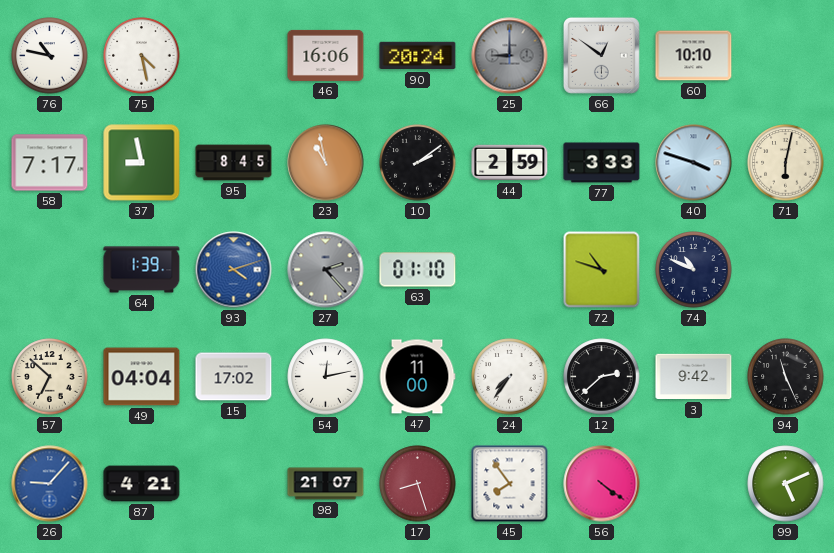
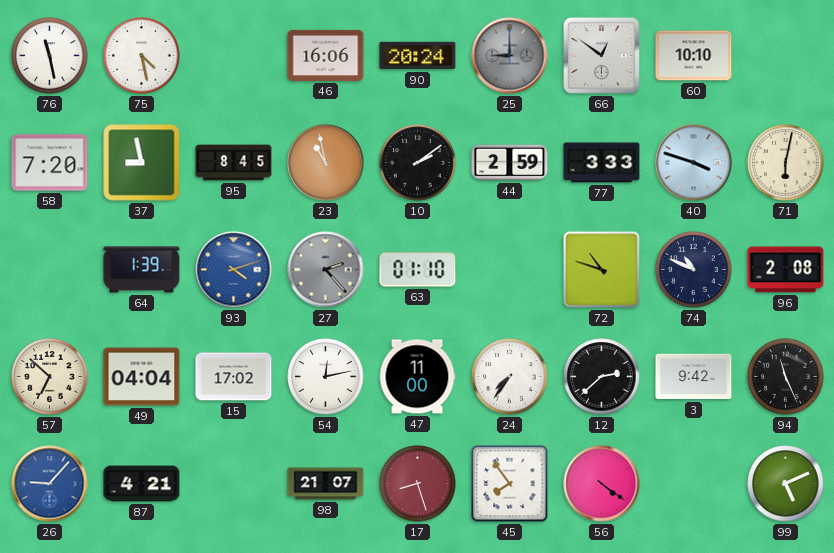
76: 10:47 -> 11:28
58: 7:17 -> 7:20
96: none -> 2:08
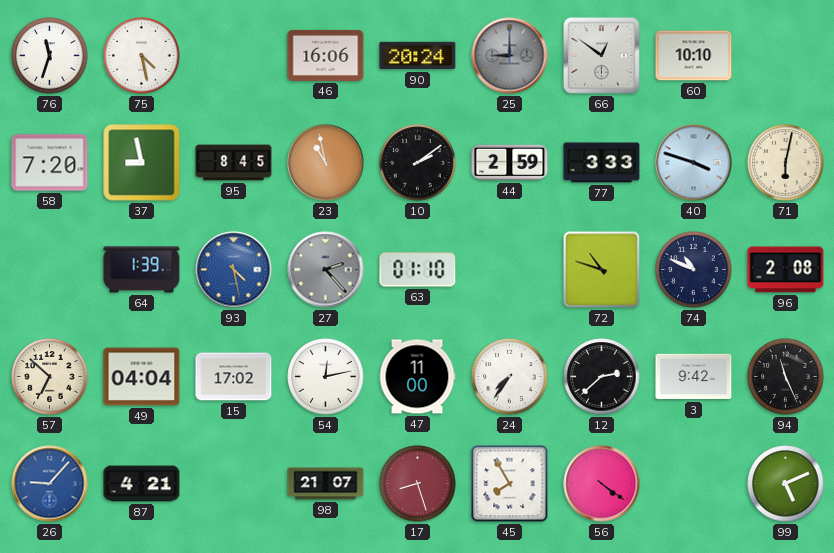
76: 11:28 -> 11:33
93: 4:12 -> 4:28
45: 7:54 -> 7:55
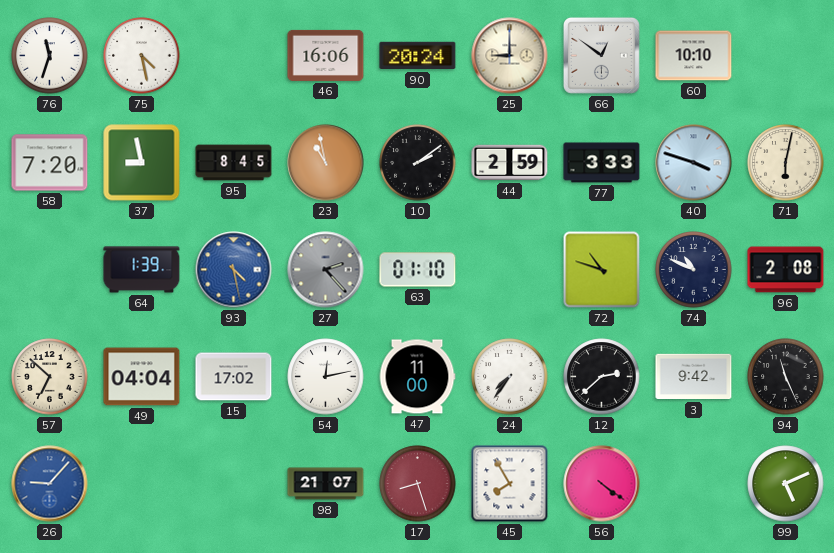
25 dial: grey -> cream
87: 4:21 -> none
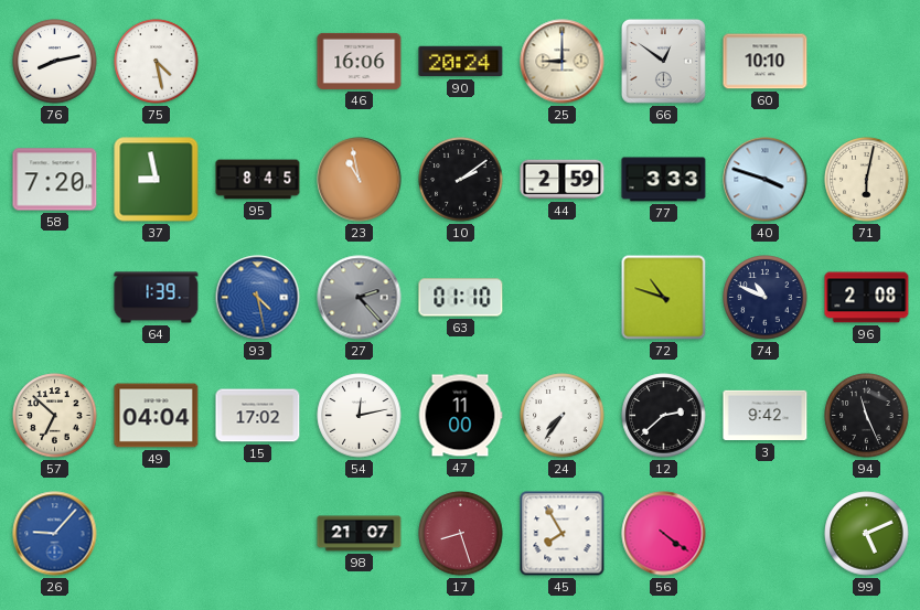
76: 11:33 -> 8:13
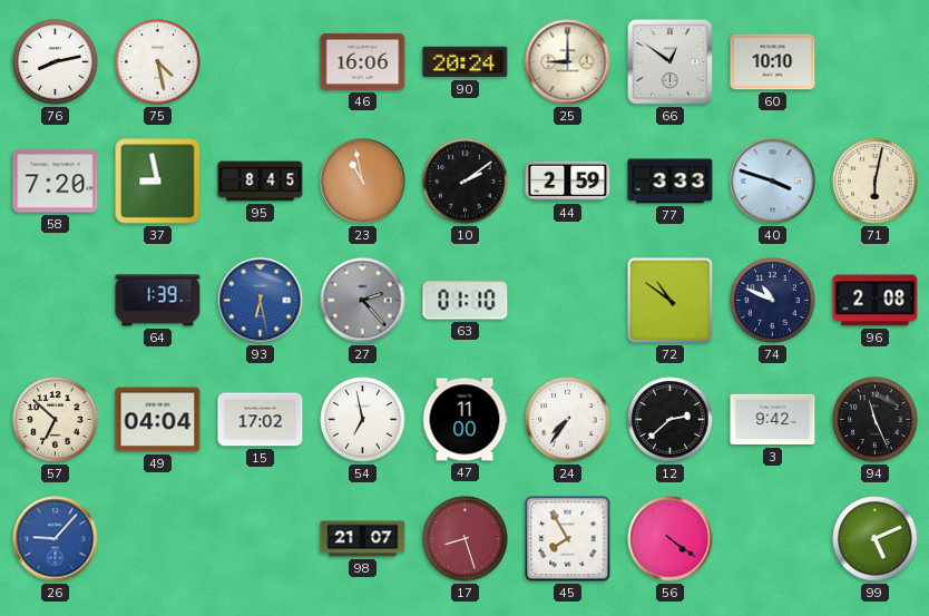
93: 4:28 -> 6:28
72: 10:48 -> 10:51
54: 12:13 -> 6:58
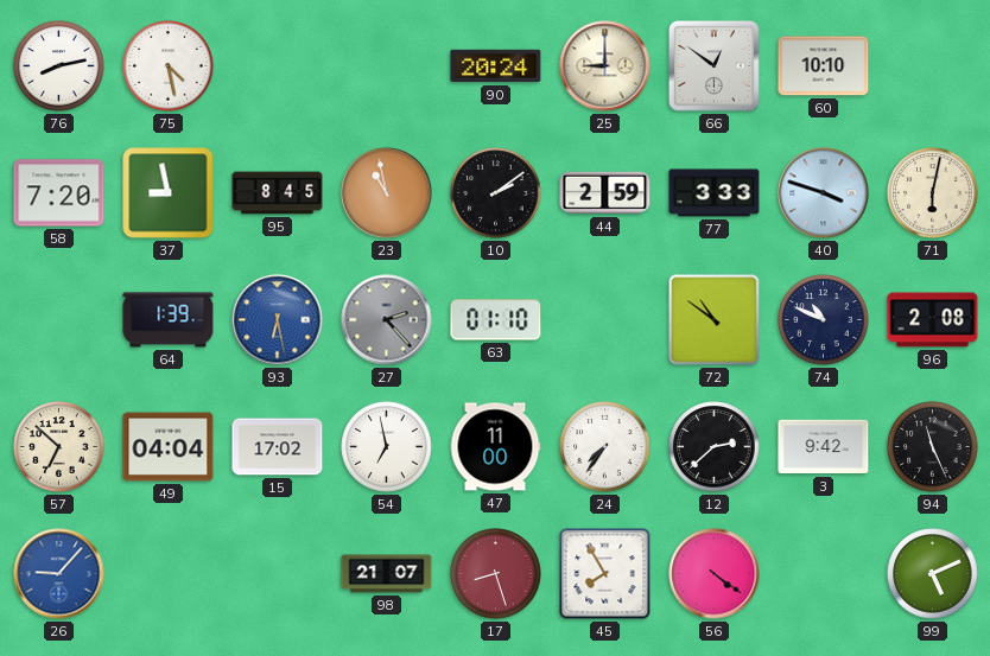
46: 16:06 -> none
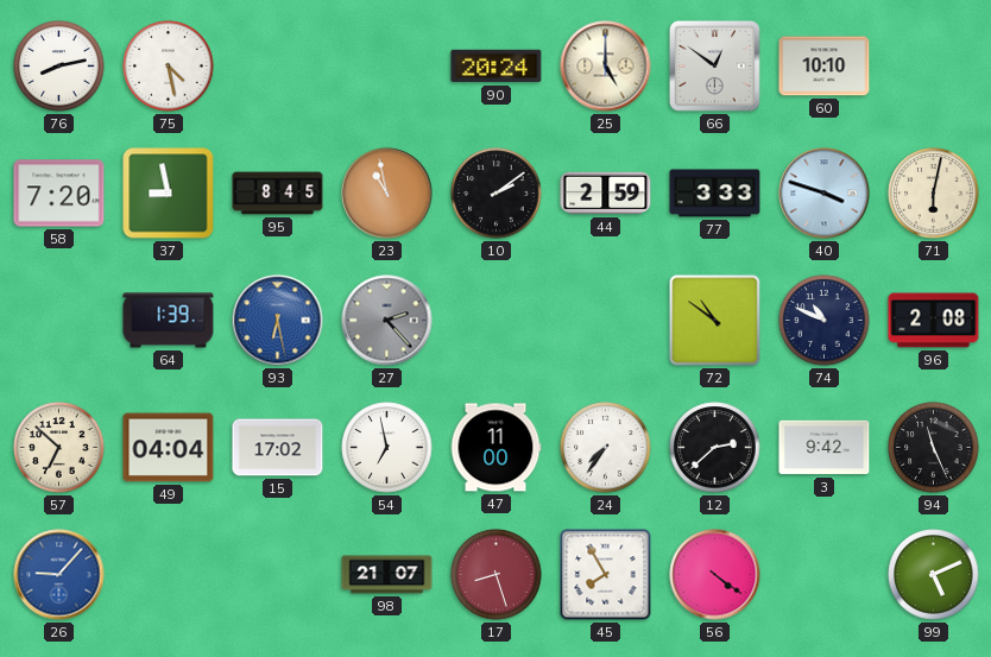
25: 9:00 -> 5:00
63: 01:10 -> none
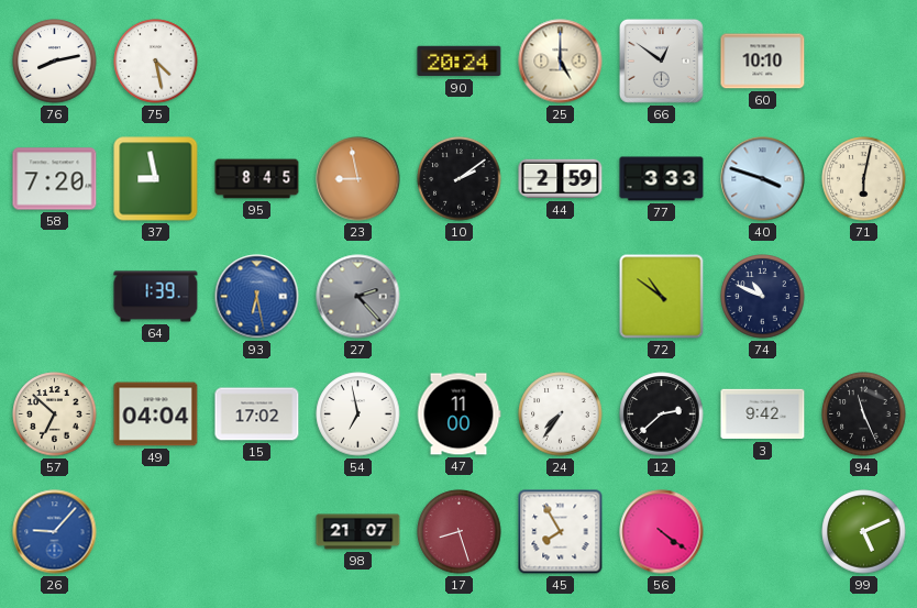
23: 10:58 -> 8:58
96: 2:08 -> none
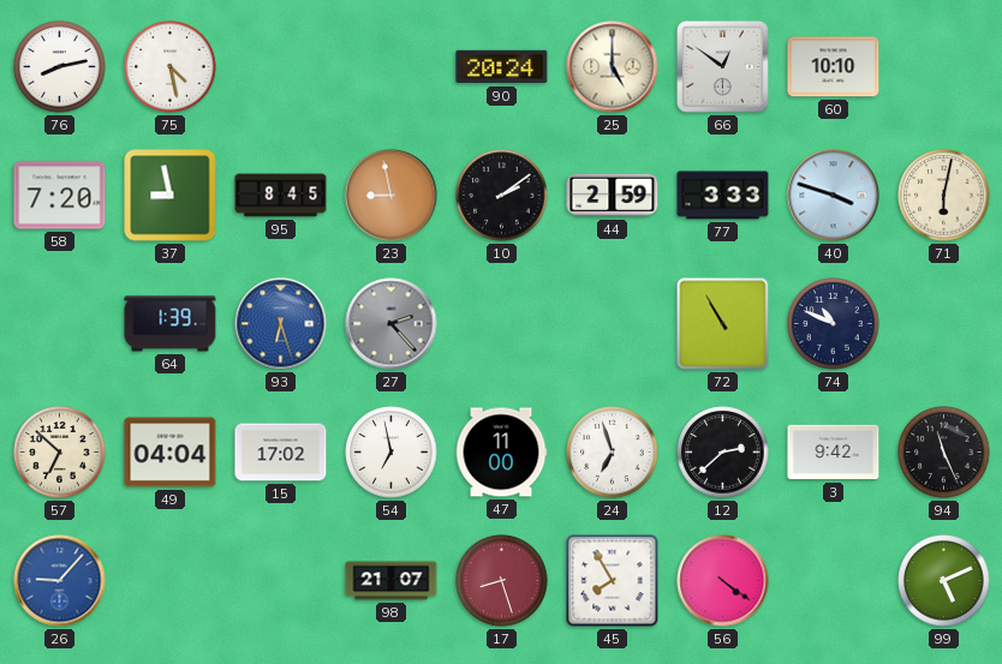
93: 6:28 -> 6:27
72: 10:51 -> 10:55
24: 7:36 -> 6:57
